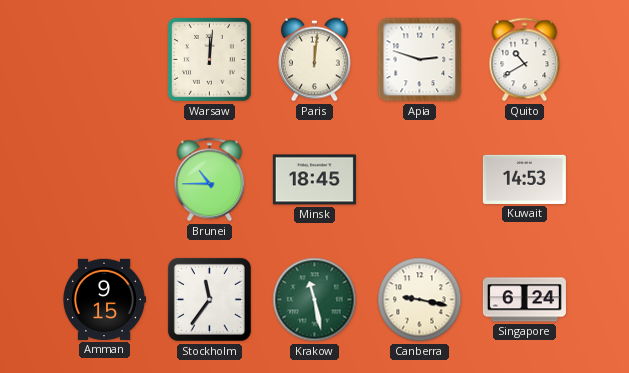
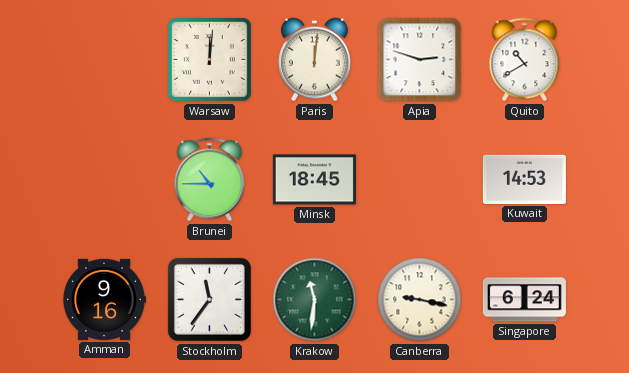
Amman: 9:15 -> 9:16
Krakow: 11:28 -> 11:31
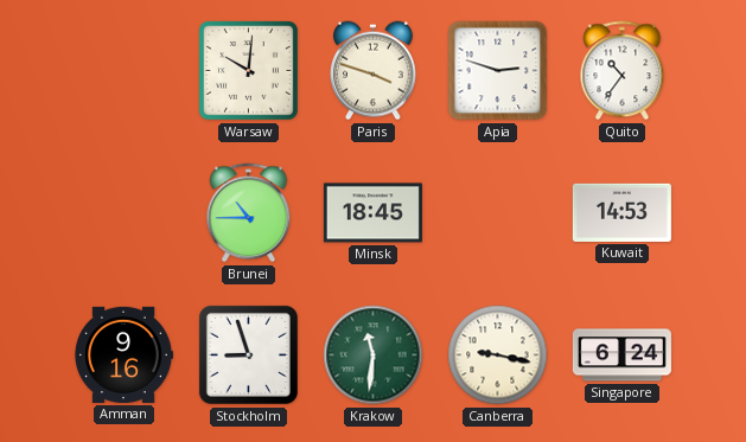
Warsaw: 12:01 -> 10:01
Paris: 12:01 -> 3:48
Quito: 10:40 -> 10:36
Stockholm: 11:36 -> 8:57
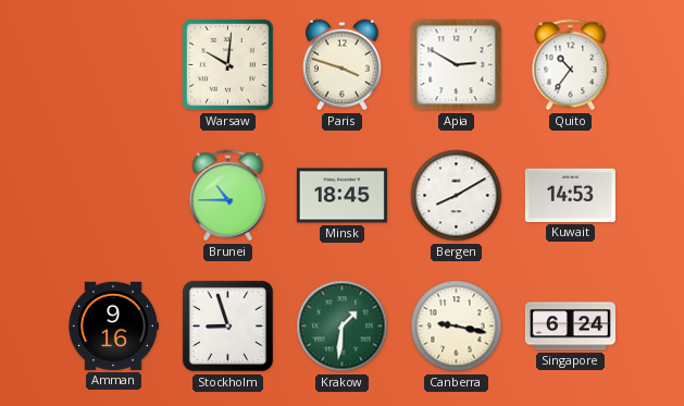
Apia: 2:48 -> 2:50
Bergen: none -> 8:10
Krakow: 11:31 -> 1:31
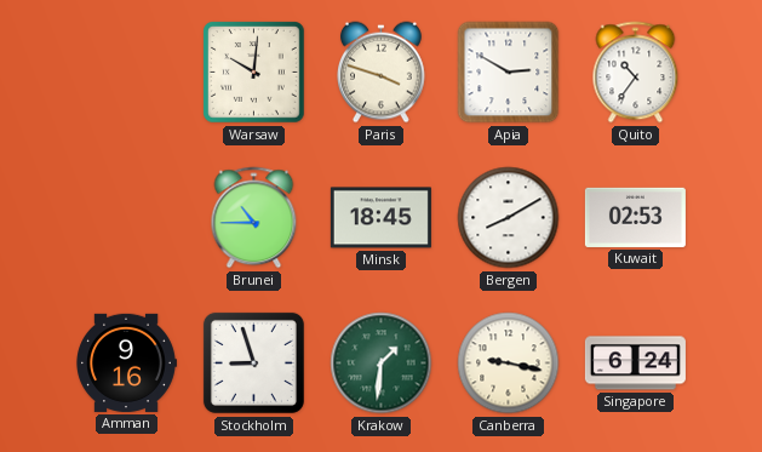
Kuwait: 14:53 -> 02:53
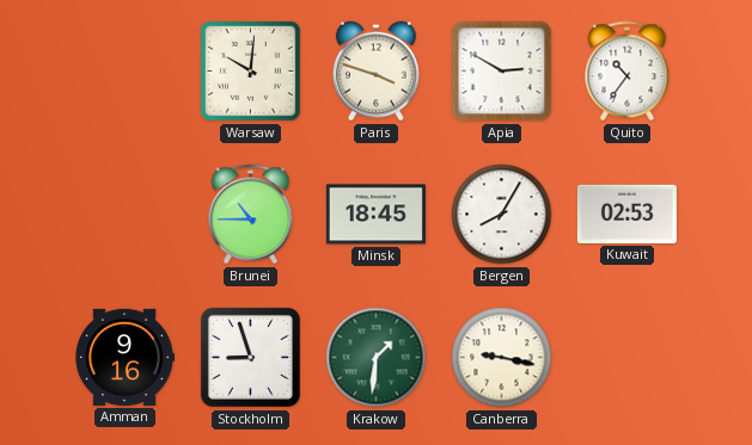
Bergen: 8:10 -> 8:05
Singapore: 6:24 -> none
